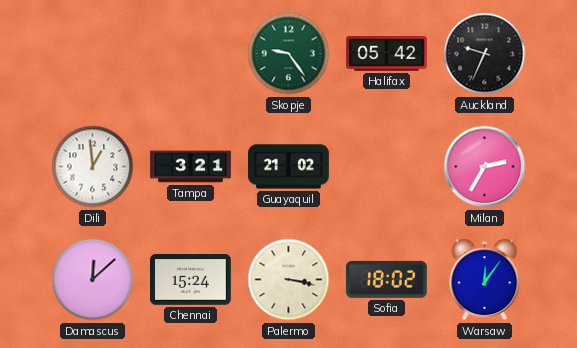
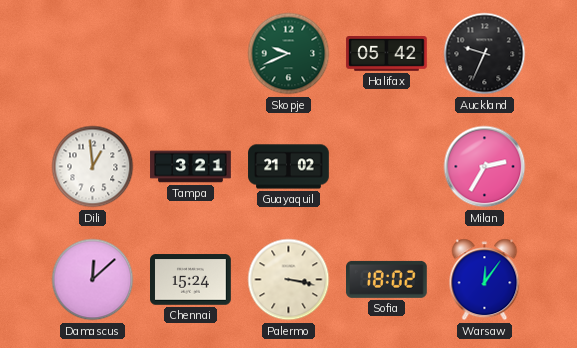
Skopje: 9:24 -> 9:41
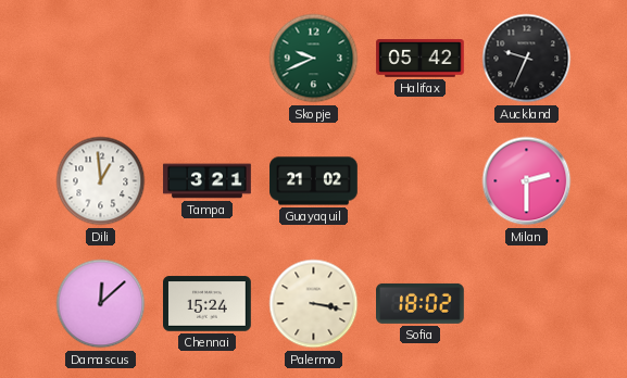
Milan: 2:35 -> 2:30
Warsaw: 12:06 -> none
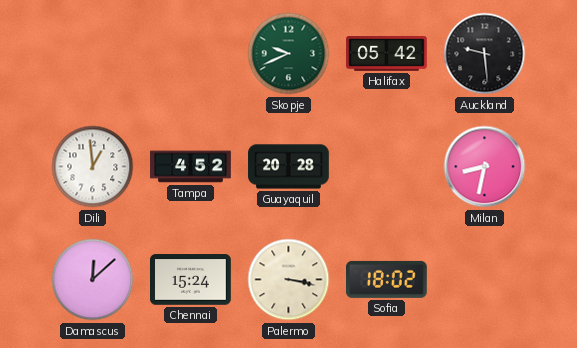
Auckland: 9:34 -> 9:29
Tampa: 3:21 -> 4:52
Guayaquil: 21:02 -> 20:28
Milan: 2:30 -> 8:32
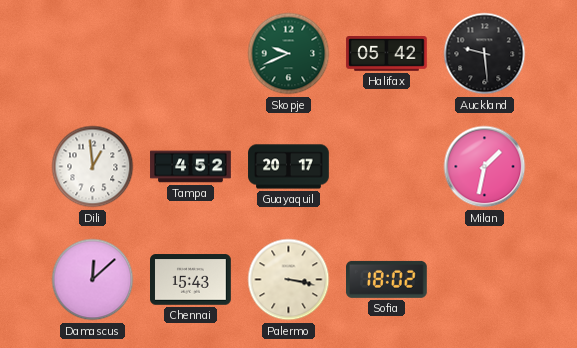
Guayaquil: 20:28 -> 20:17
Milan: 8:32 -> 1:32
Chennai: 15:24 -> 15:43
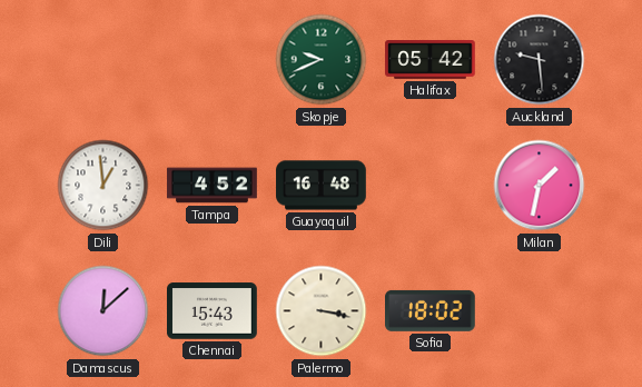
Guayaquil: 20:17 -> 16:48
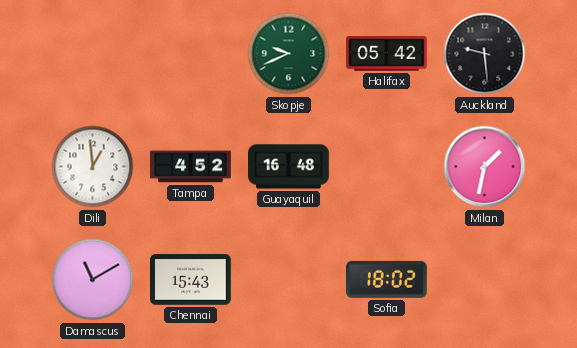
Damascus: 12:08 -> 11:10
Palermo: 3:17 -> none
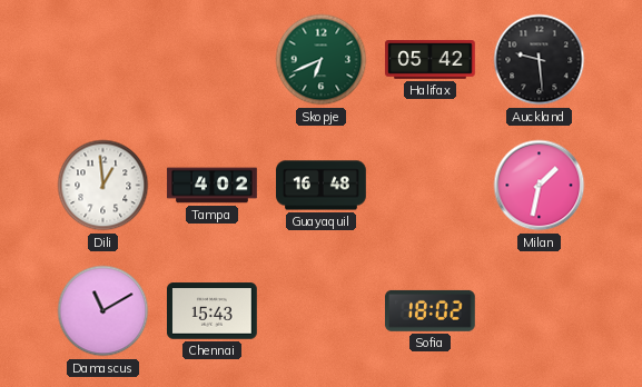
Skopje: 9:41 -> 6:41
Tampa: 4:52 -> 4:02
